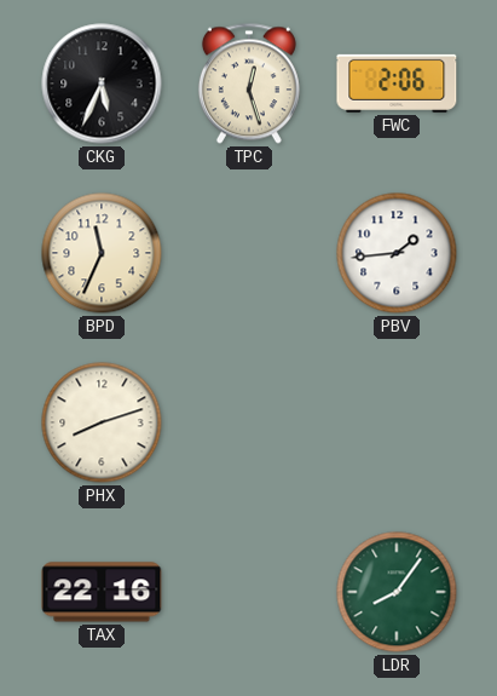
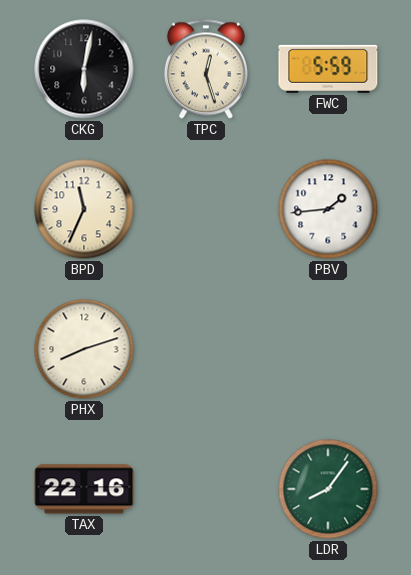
CKG: 5:34 -> 6:02
FWC: 2:06 -> 5:59
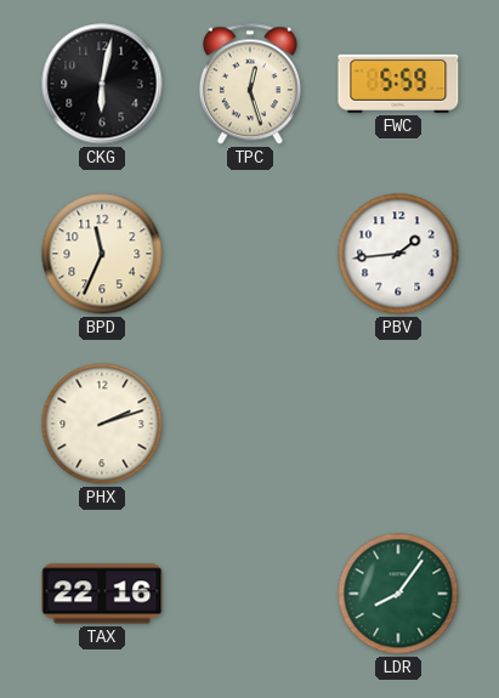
PHX: 8:12 -> 2:12
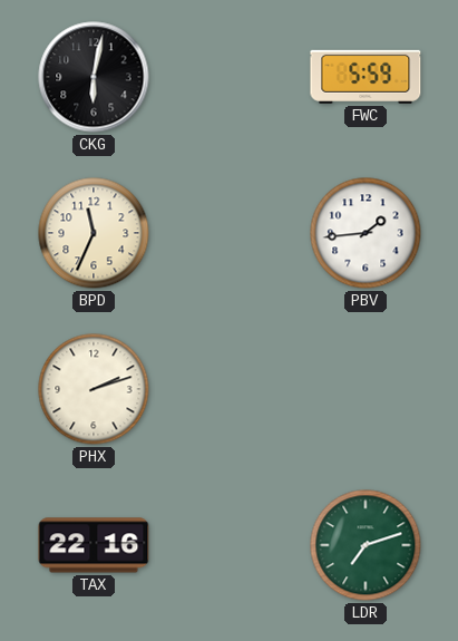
TPC: 12:27 -> none
LDR: 8:06 -> 7:12
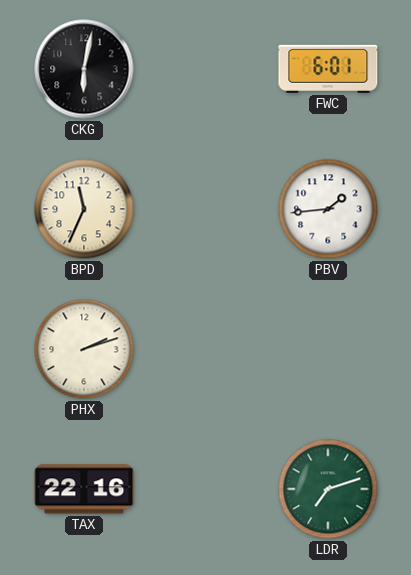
FWC: 5:59 -> 6:01
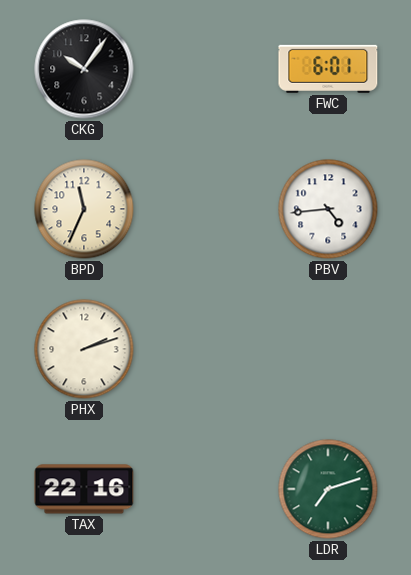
CKG: 6:02 -> 10:06
PBV: 1:44 -> 4:44
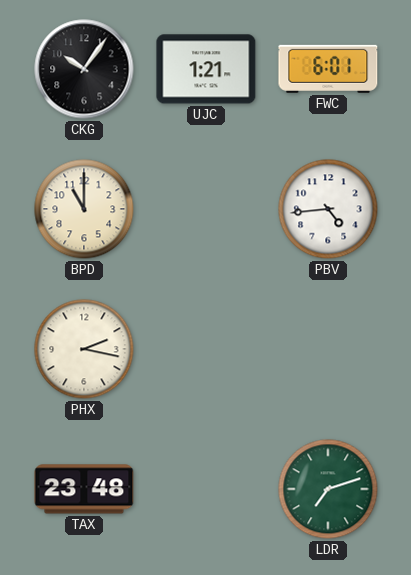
UJC: none -> 1:21
BPD: 11:34 -> 11:00
PHX: 2:12 -> 2:17
TAX: 22:16 -> 23:48
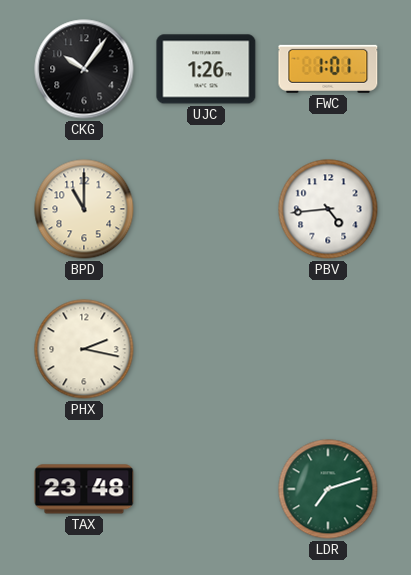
UJC: 1:21 -> 1:26
FWC: 6:01 -> 1:01
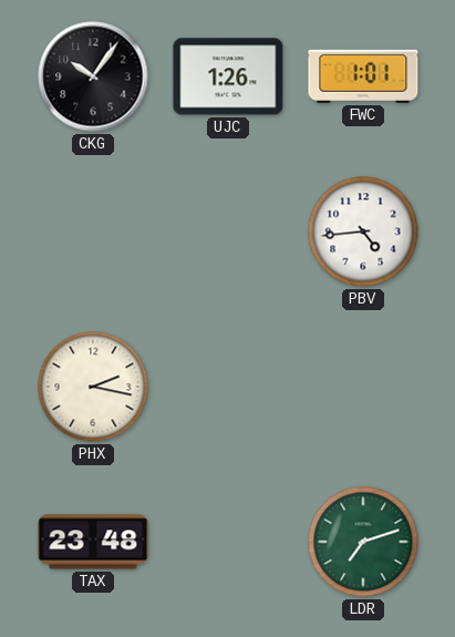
BPD: 11:00 -> none
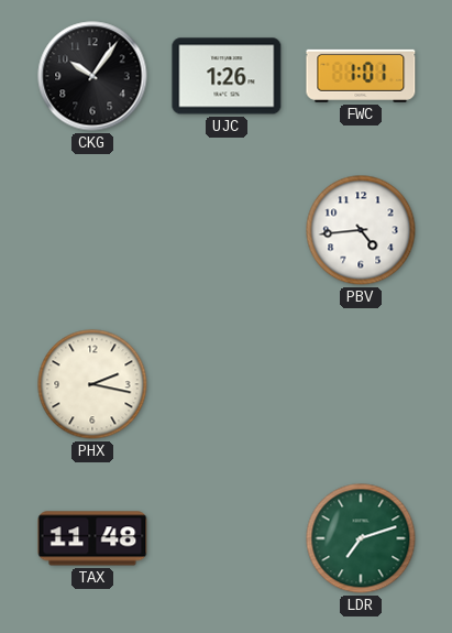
TAX: 23:48 -> 11:48
